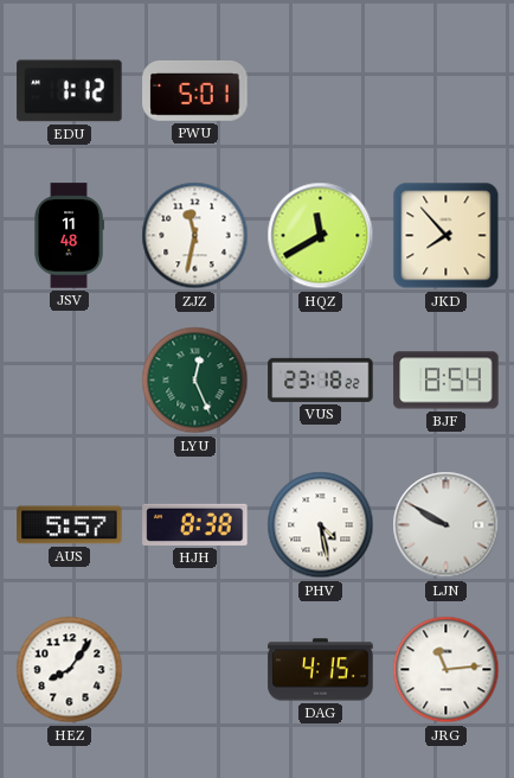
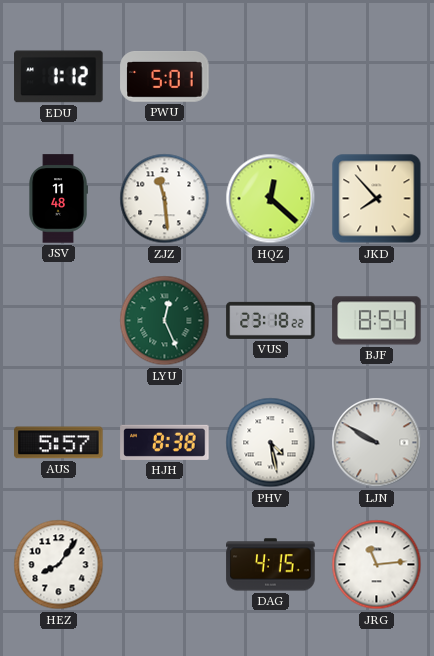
ZJZ: 11:32 -> 11:29
HQZ: 11:40 -> 12:22
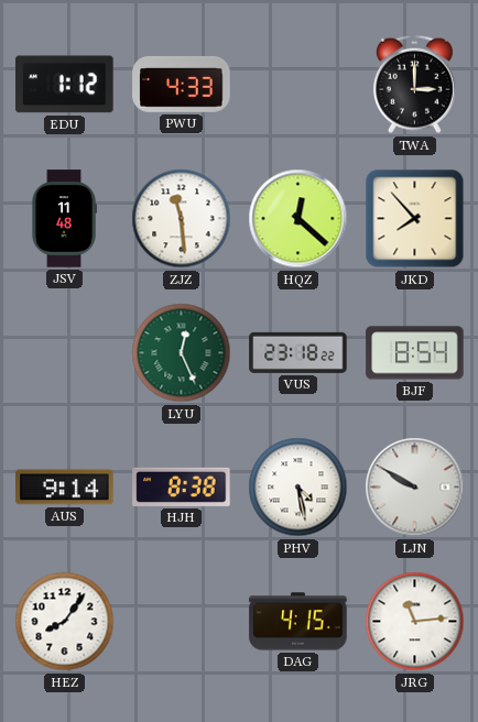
PWU: 5:01 -> 4:33
TWA: none -> 3:00
AUS: 5:57 -> 9:14
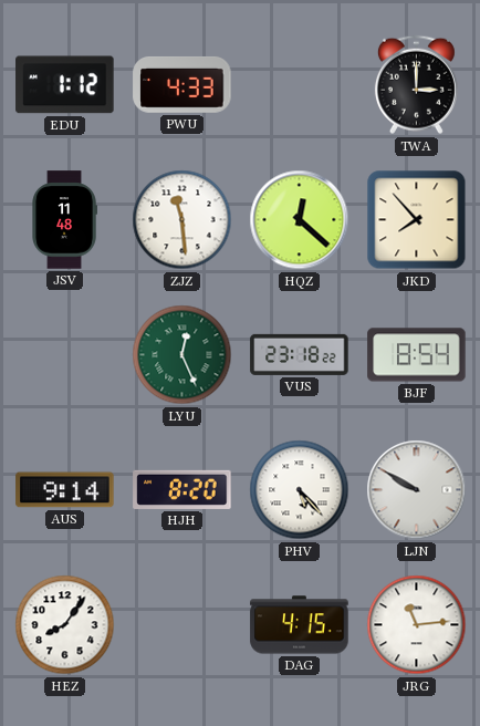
HJH: 8:38 -> 8:20
PHV: 4:28 -> 5:23
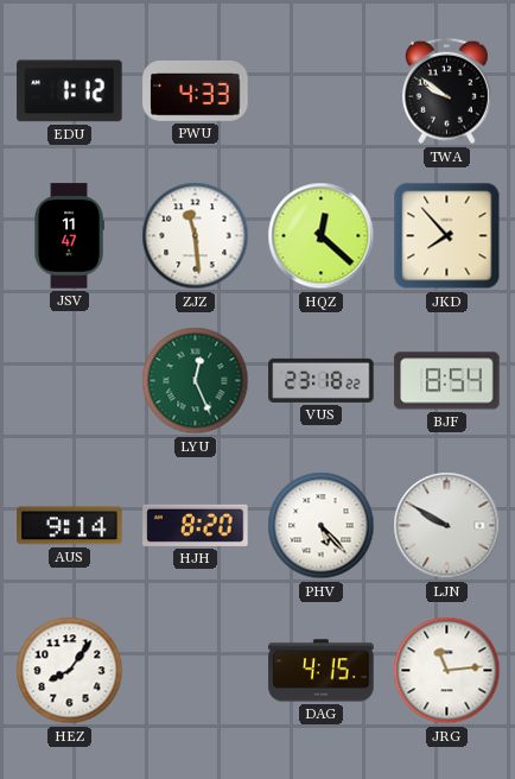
TWA: 3:00 -> 9:51
JSV: 11:48 -> 11:47
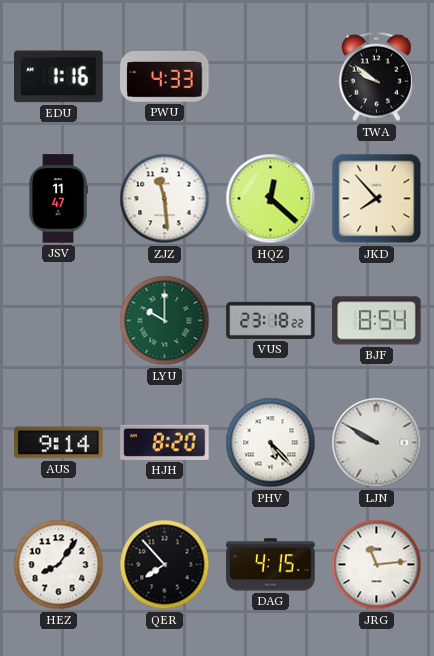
EDU: 1:12 -> 1:16
LYU: 12:26 -> 10:00
QER: none -> 7:53
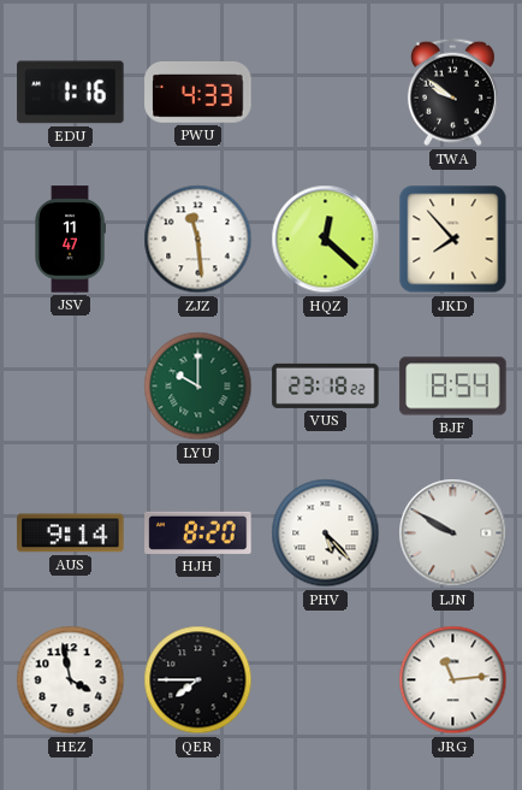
HEZ: 8:06 -> 3:58
QER: 7:53 -> 7:45
DAG: 4:15 -> none
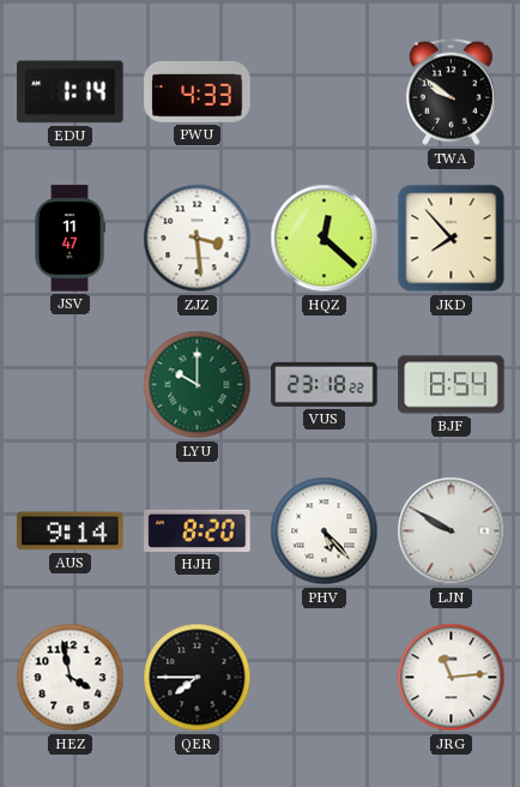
EDU: 1:16 -> 1:14
ZJZ: 11:29 -> 3:29
